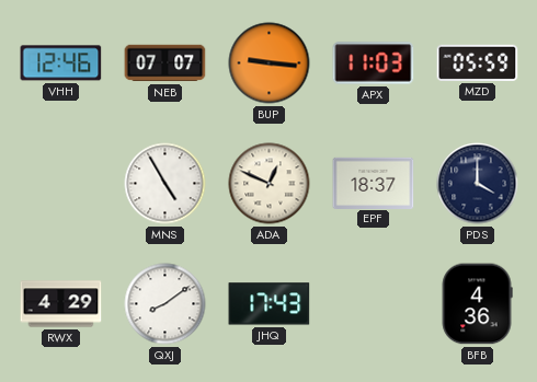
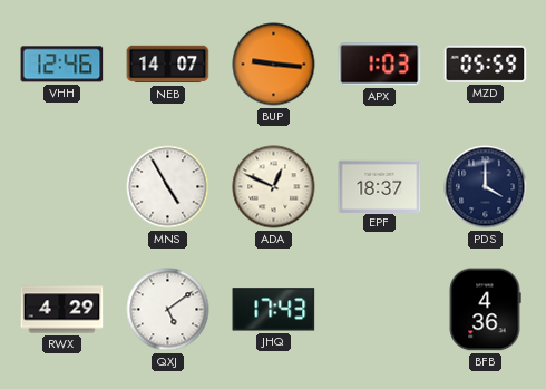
NEB: 07:07 -> 14:07
APX: 11:03 -> 1:03
QXJ: 8:09 -> 5:09
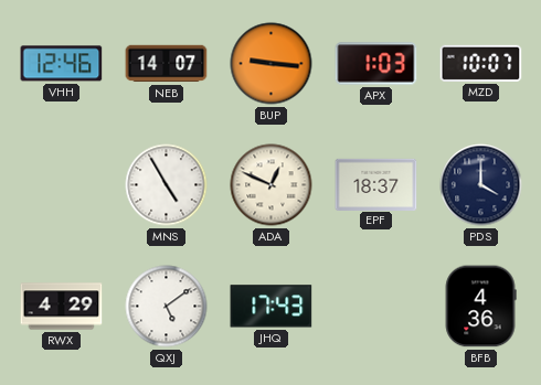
MZD: 05:59 -> 10:07
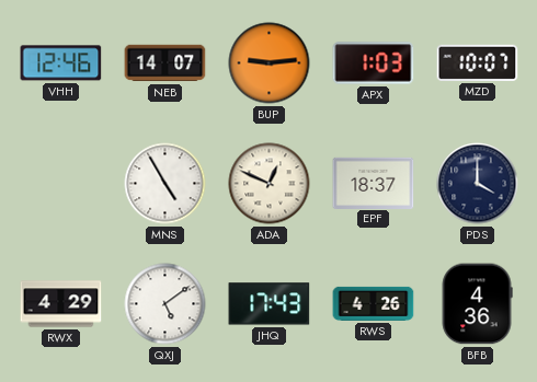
BUP: 9:16 -> 9:14
RWS: none -> 4:26
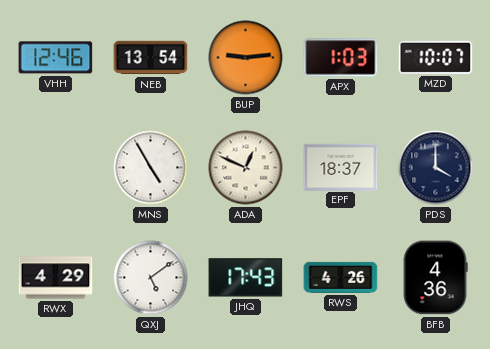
NEB: 14:07 -> 13:54
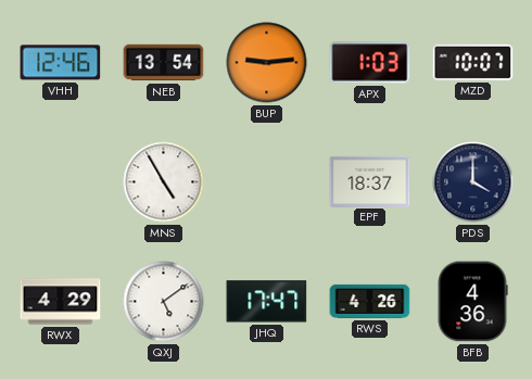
ADA: 12:49 -> none
JHQ: 17:43 -> 17:47
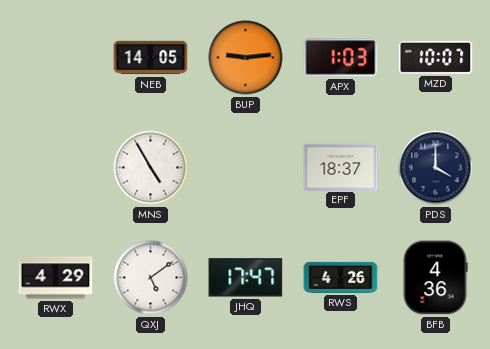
VHH: 12:46 -> none
NEB: 13:54 -> 14:05
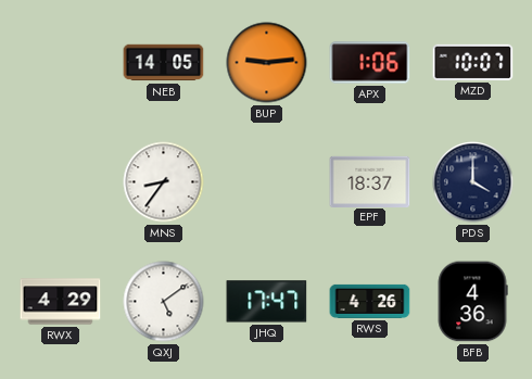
APX: 1:03 -> 1:06
MNS: 4:55 -> 8:36
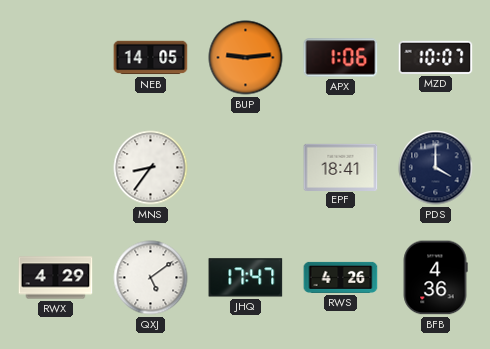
EPF: 18:37 -> 18:41
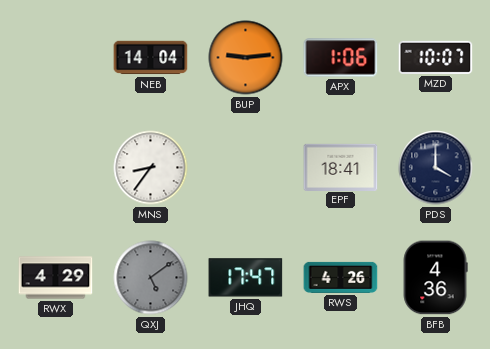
NEB: 14:05 -> 14:04
QXJ dial: white -> grey
